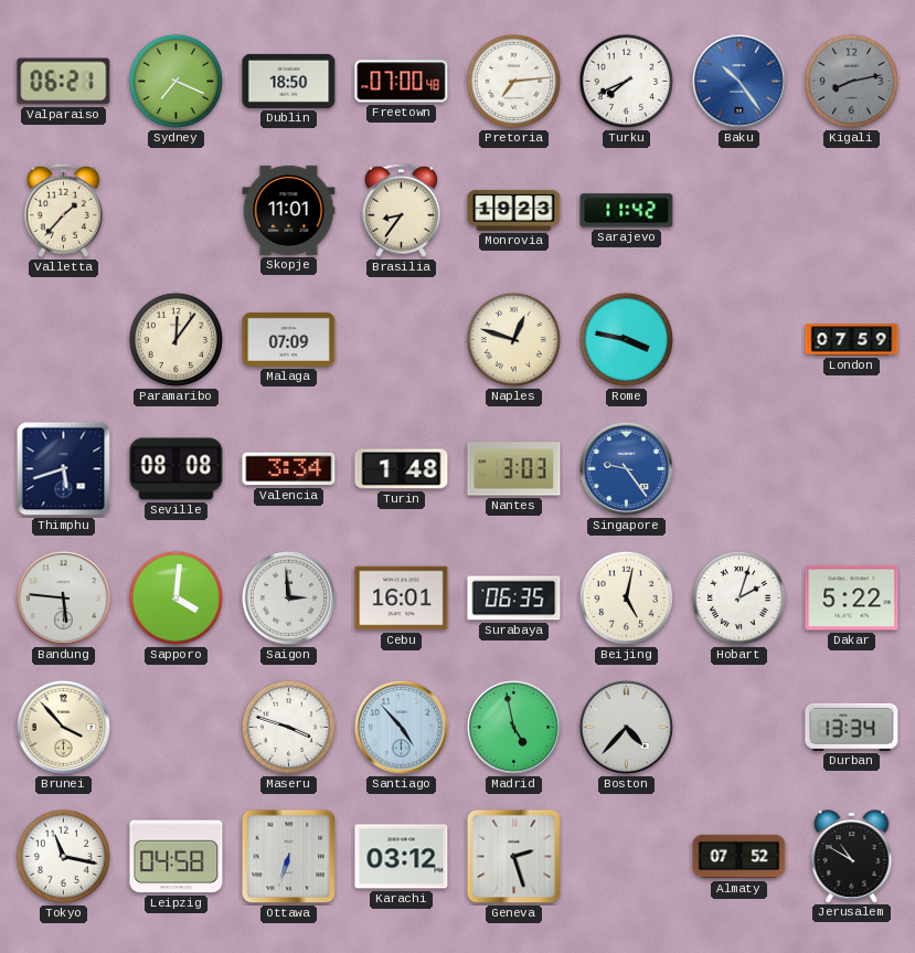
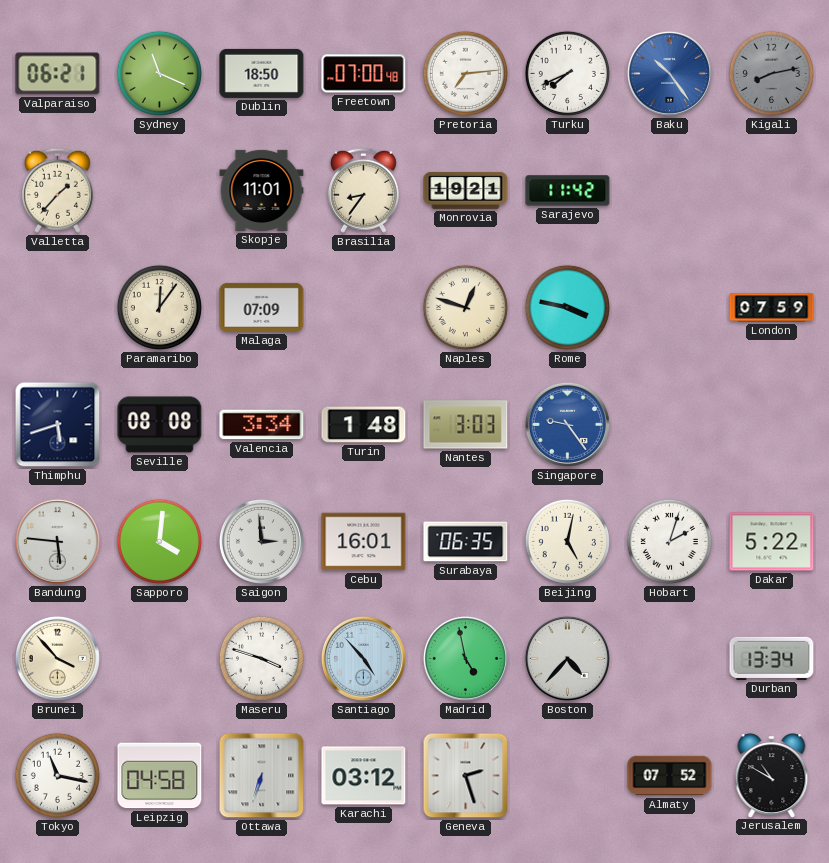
Sydney: 7:19 -> 11:19
Monrovia: 19:23 -> 19:21
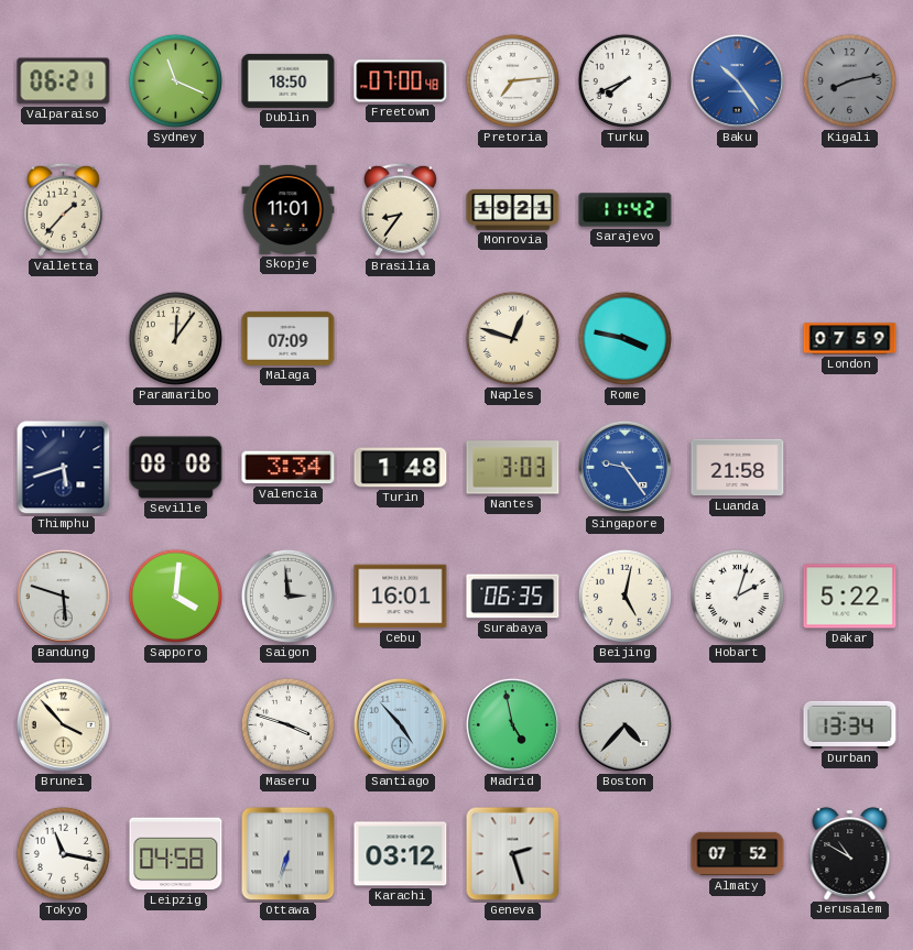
Luanda: none -> 21:58
Bandung: 5:46 -> 5:48
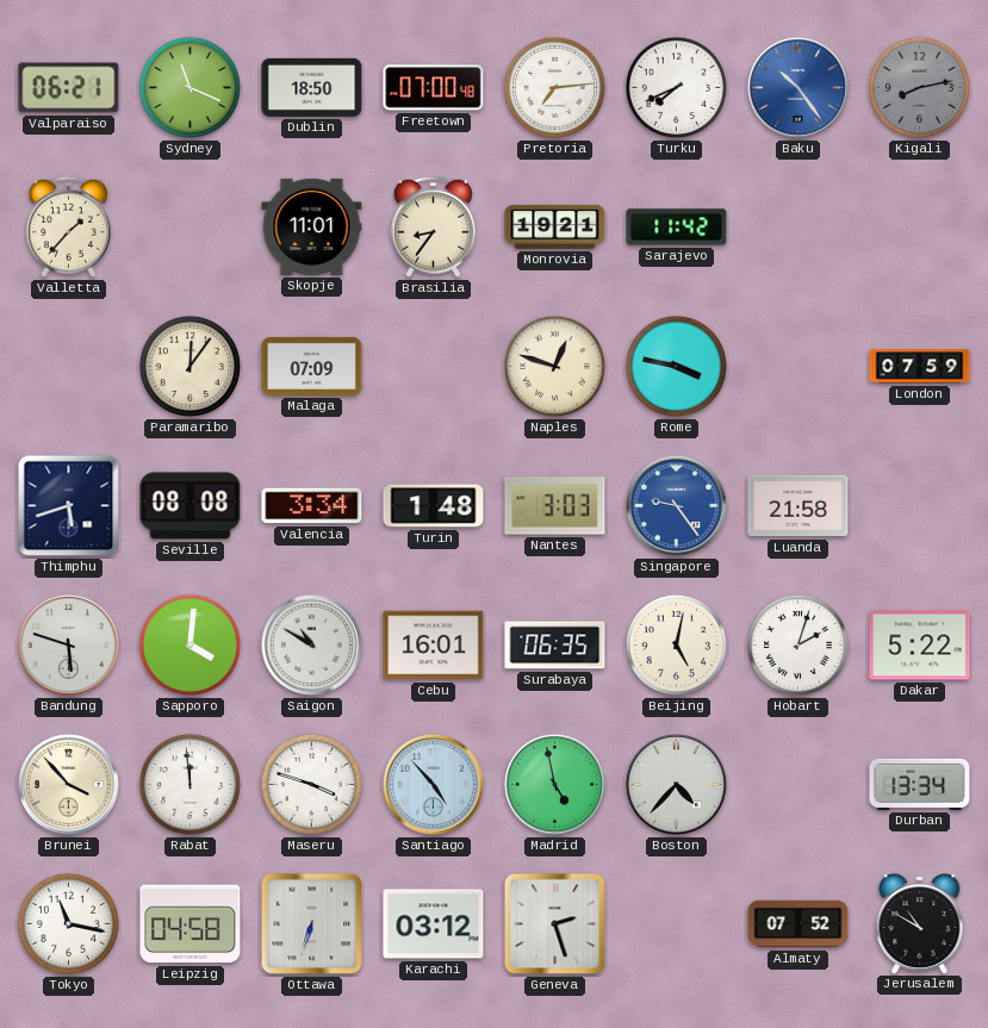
Saigon: 2:59 -> 10:50
Rabat: none -> 11:59
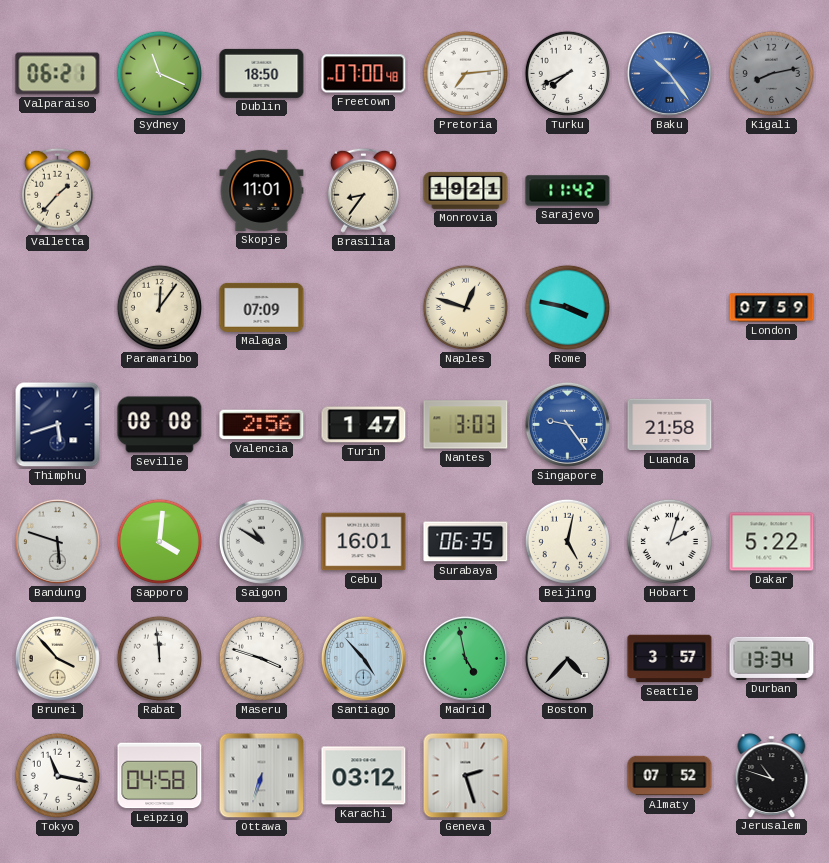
Valencia: 3:34 -> 2:56
Turin: 1:48 -> 1:47
Seattle: none -> 3:57
Jerusalem: 10:50 -> 10:48
